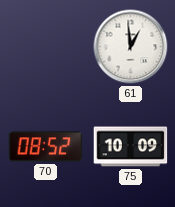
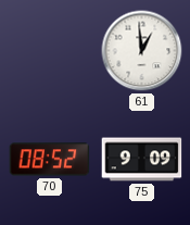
75: 10:09 -> 9:09
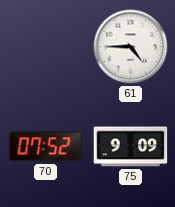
61: 12:59 -> 4:45
70: 08:52 -> 07:52
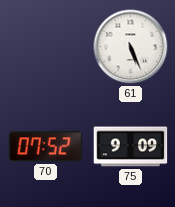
61: 4:45 -> 5:26
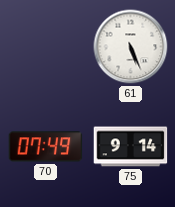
70: 07:52 -> 07:49
75: 9:09 -> 9:14
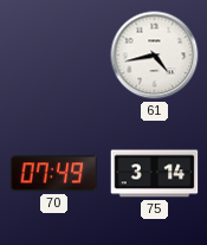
61: 5:26 -> 4:43
75: 9:14 -> 3:14
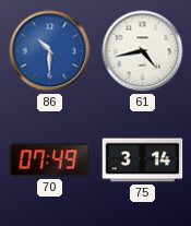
86: none -> 10:30
